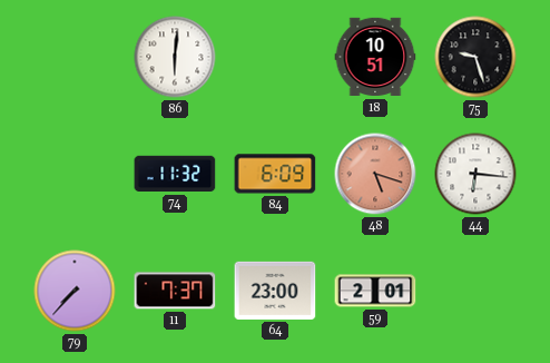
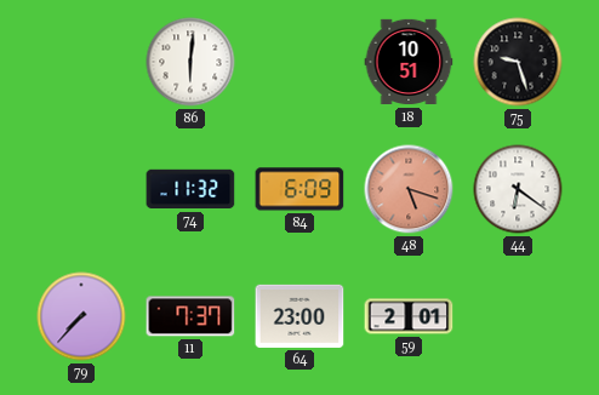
44: 6:16 -> 6:21
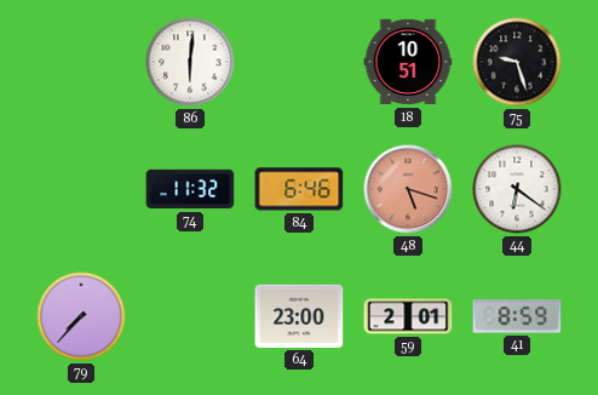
84: 6:09 -> 6:46
11: 7:37 -> none
41: none -> 8:59
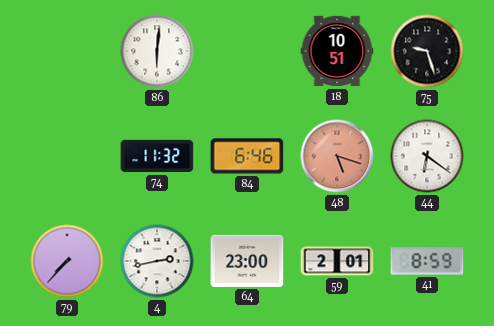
4: none -> 2:43
